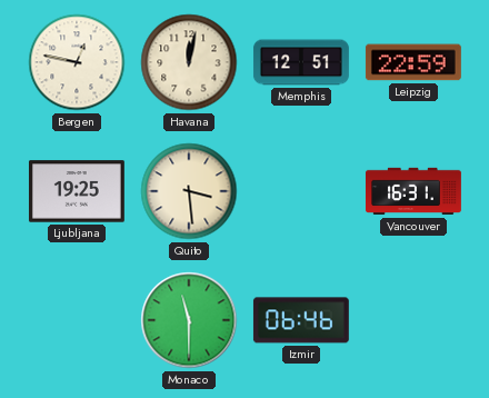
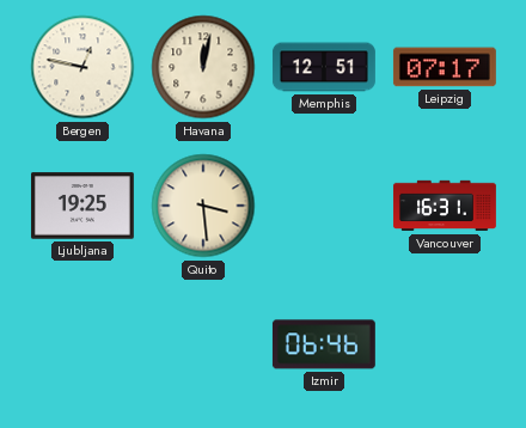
Leipzig: 22:59 -> 07:17
Monaco: 11:30 -> none
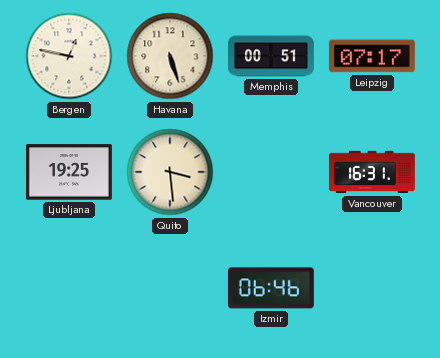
Havana: 12:02 -> 5:27
Memphis: 12:51 -> 00:51
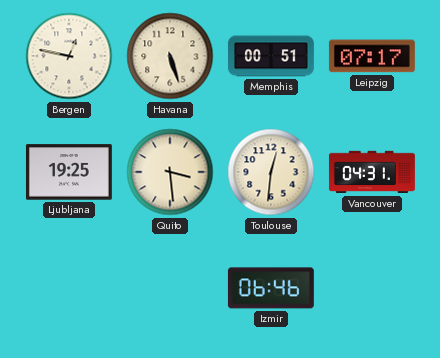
Toulouse: none -> 12:31
Vancouver: 16:31 -> 04:31
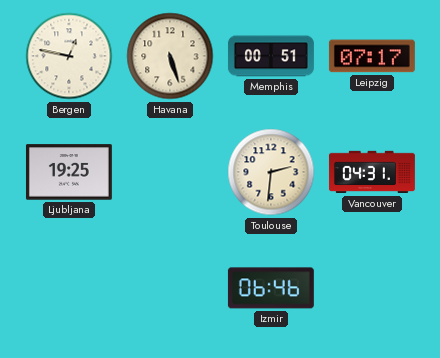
Quito: 3:29 -> none
Toulouse: 12:31 -> 2:31
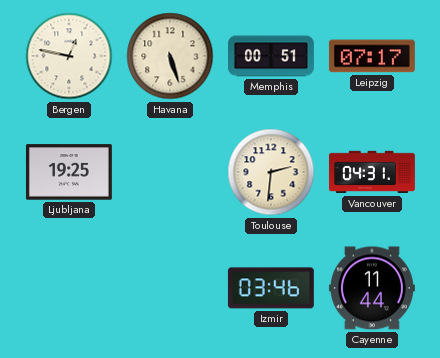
Izmir: 06:46 -> 03:46
Cayenne: none -> 11:44
